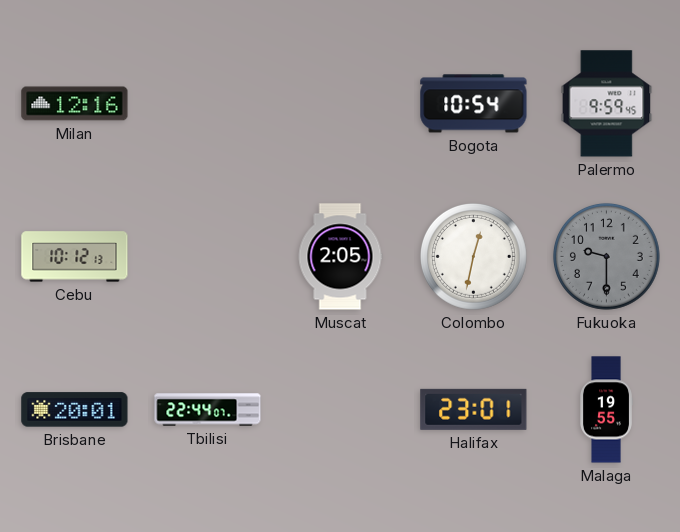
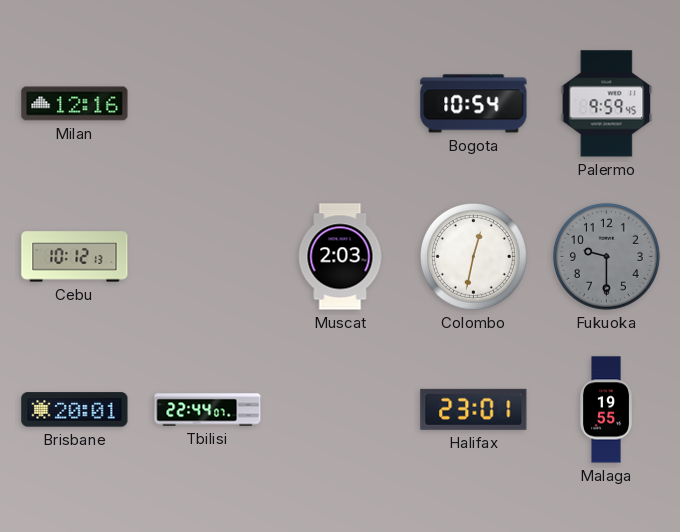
Muscat: 2:05 -> 2:03
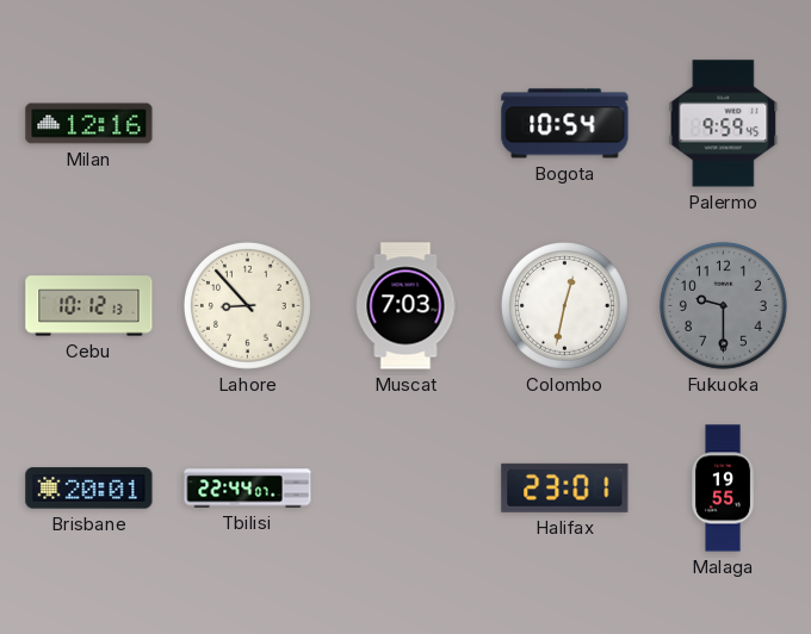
Lahore: none -> 8:53
Muscat: 2:03 -> 7:03
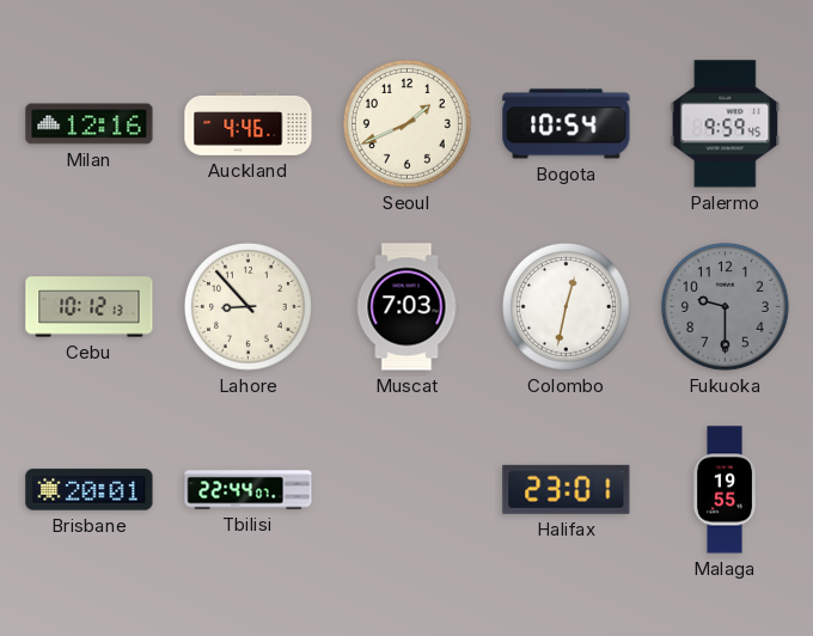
Auckland: none -> 4:46
Seoul: none -> 1:41
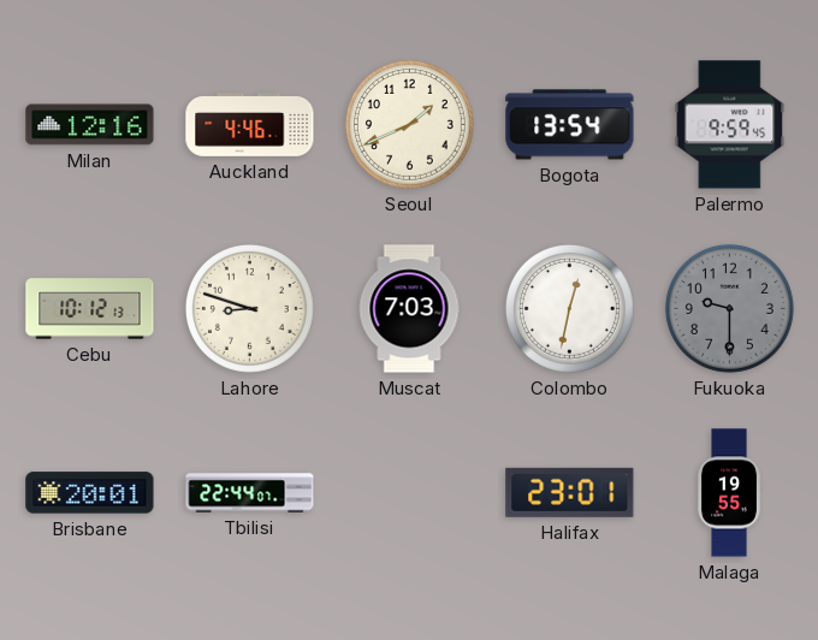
Bogota: 10:54 -> 13:54
Lahore: 8:53 -> 8:48
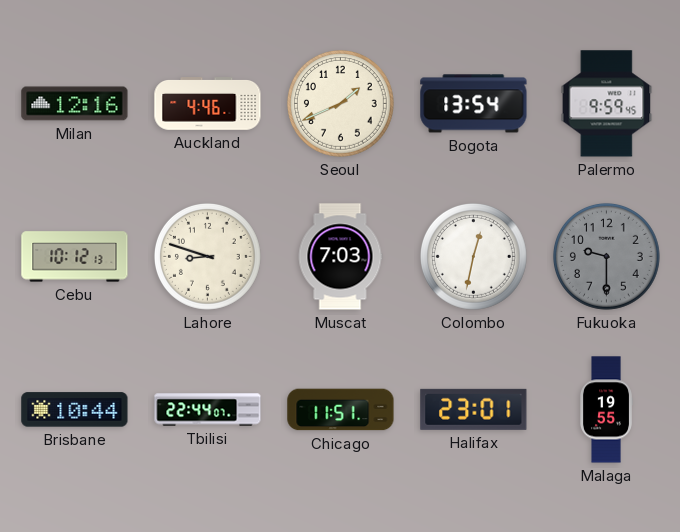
Brisbane: 20:01 -> 10:44
Chicago: none -> 11:51
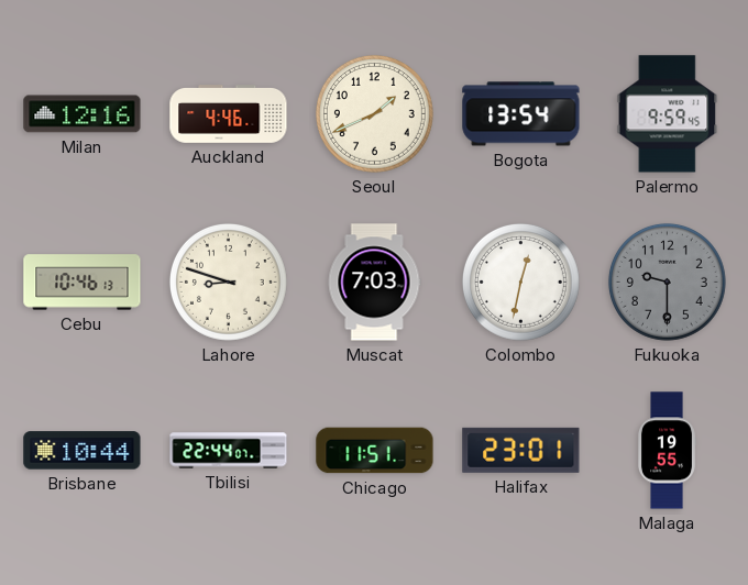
Cebu: 10:12 -> 10:46
